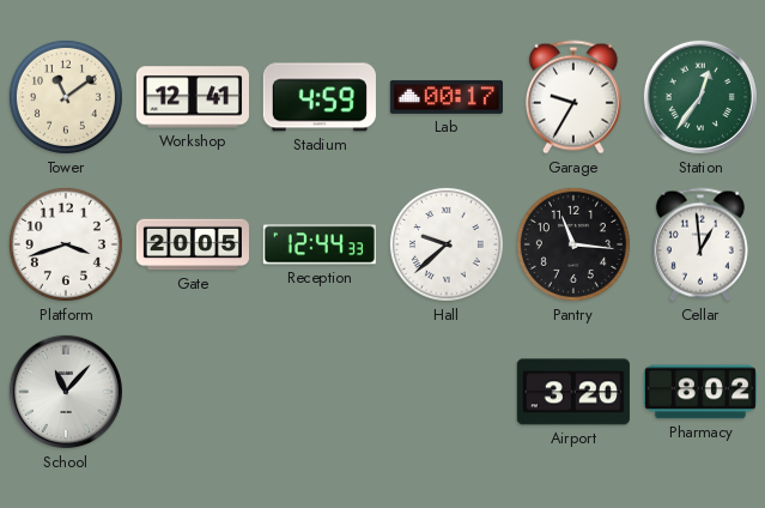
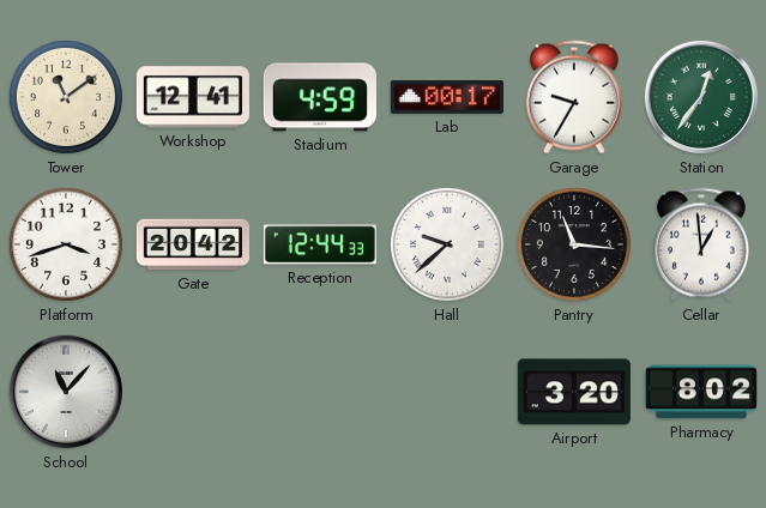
Gate: 20:05 -> 20:42
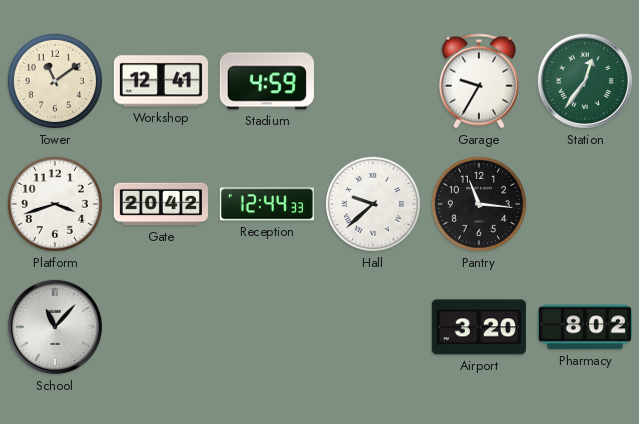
Lab: 00:17 -> none
Cellar: 12:59 -> none
